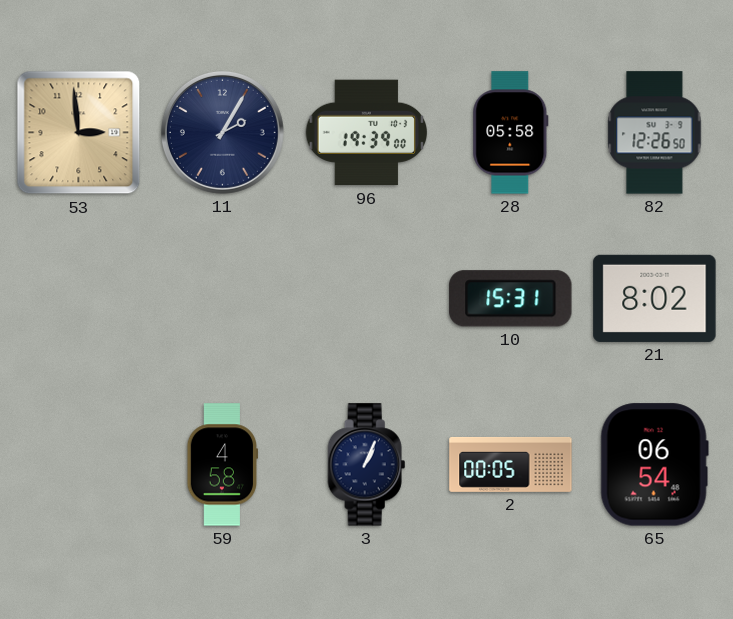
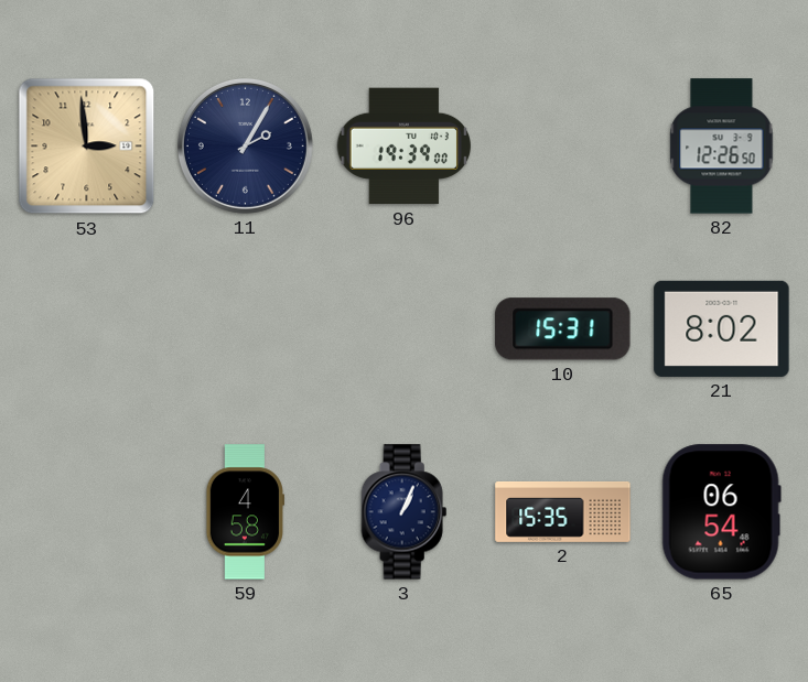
28: 05:58 -> none
2: 00:05 -> 15:35
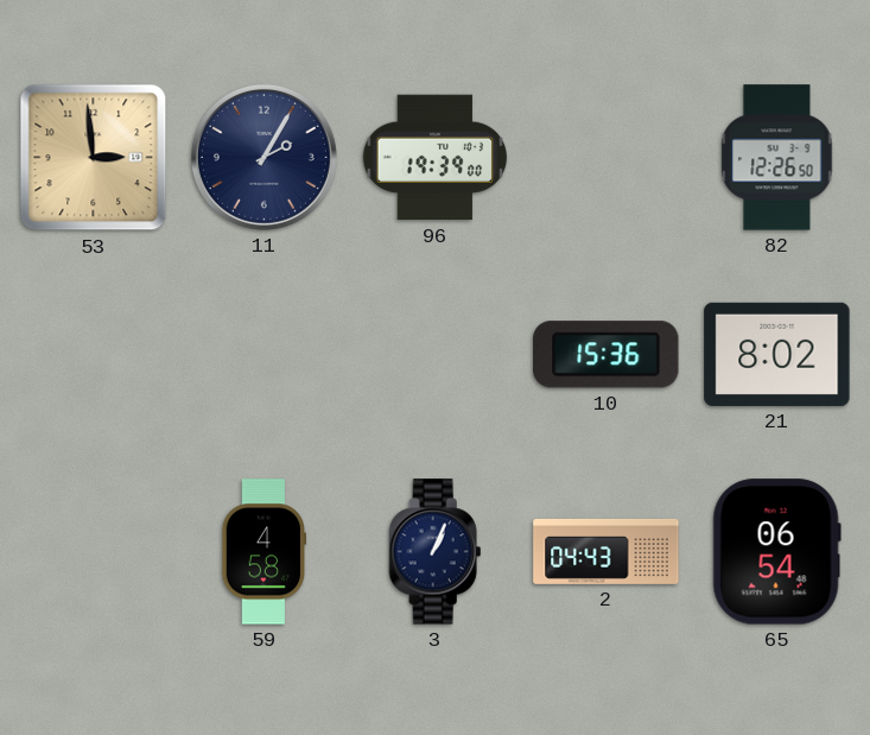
10: 15:31 -> 15:36
2: 15:35 -> 04:43
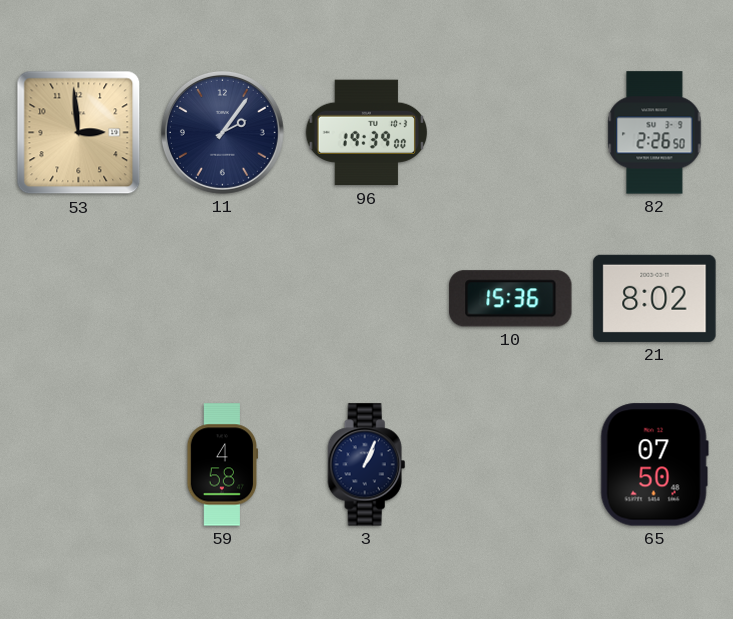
11: 2:05 -> 2:06
82: 12:26 -> 2:26
2: 04:43 -> none
65: 06:54 -> 07:50
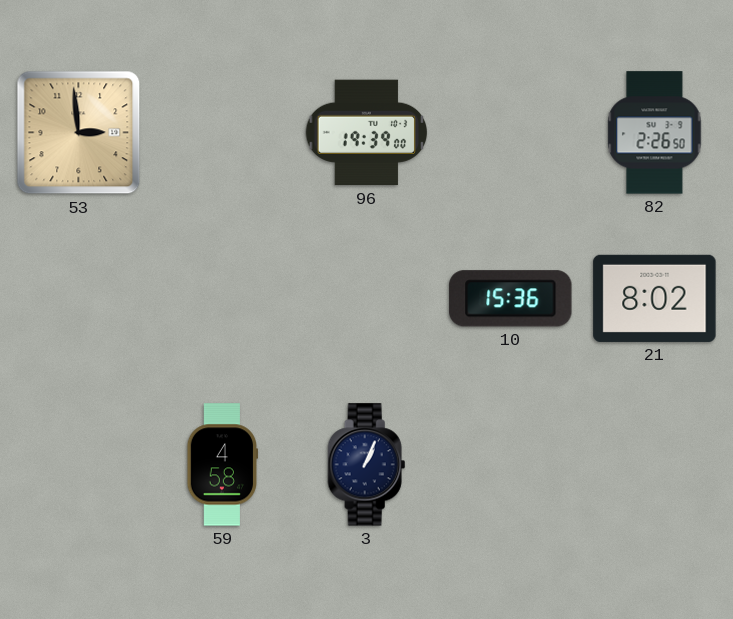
11: 2:06 -> none
65: 07:50 -> none
